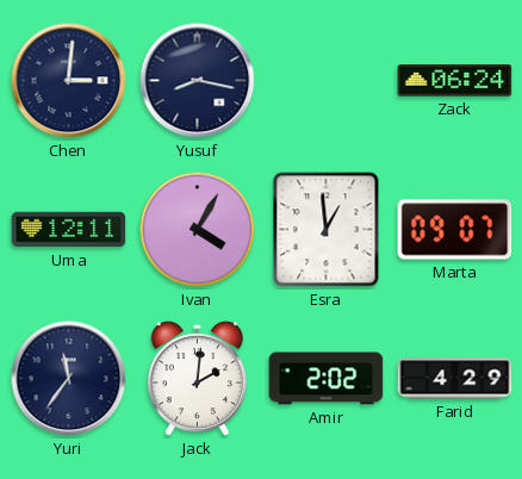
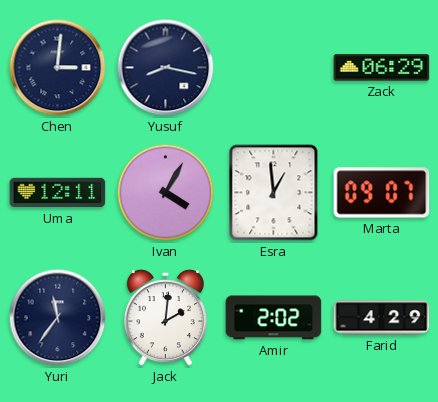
Zack: 06:24 -> 06:29
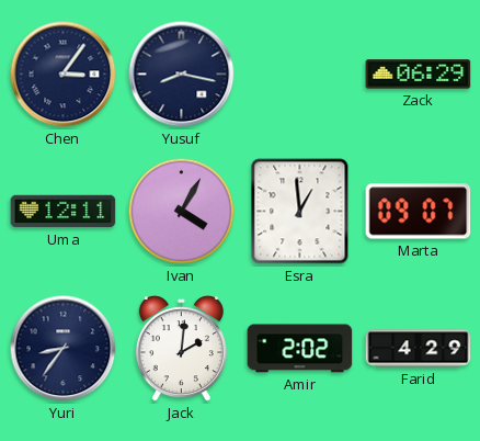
Chen: 3:01 -> 3:06
Yuri: 11:36 -> 8:36
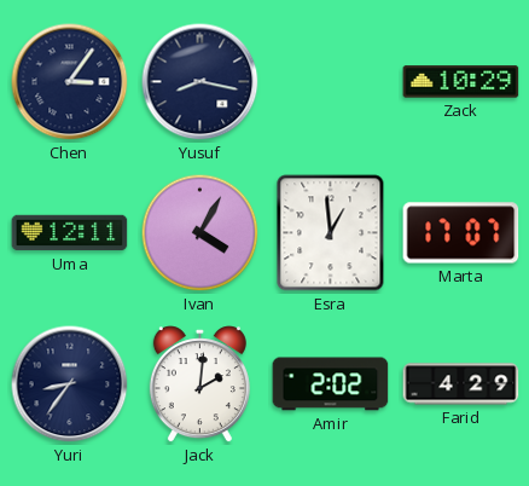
Zack: 06:29 -> 10:29
Marta: 09:07 -> 17:07
